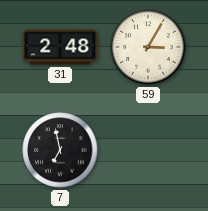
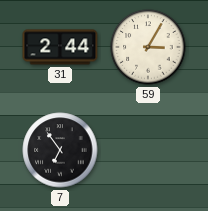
31: 2:48 -> 2:44
7: 6:58 -> 6:54
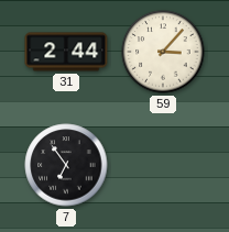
59: 3:05 -> 3:07
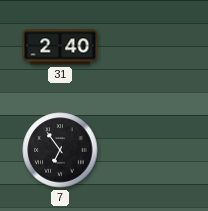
31: 2:44 -> 2:40
59: 3:07 -> none
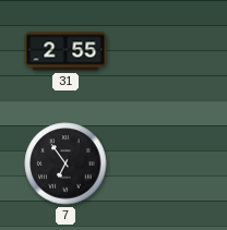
31: 2:40 -> 2:55
